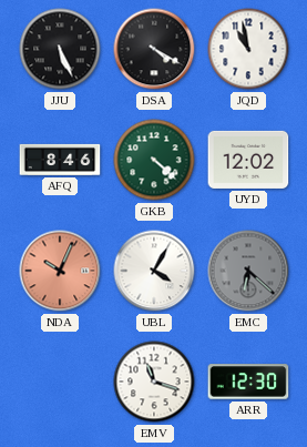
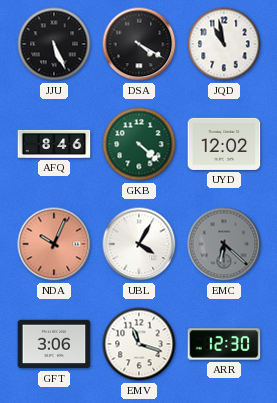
GFT: none -> 3:06
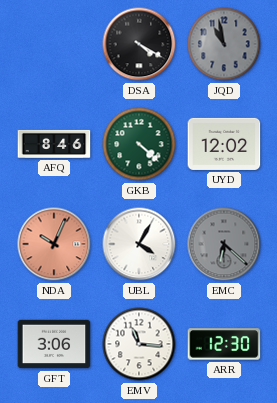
JJU: 5:26 -> none
JQD dial: white -> grey
EMV: 11:18 -> 11:16
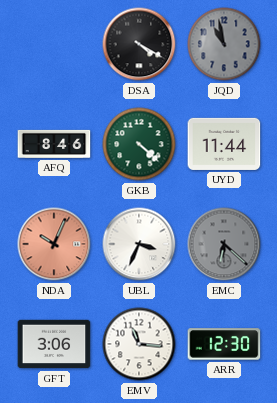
UYD: 12:02 -> 11:44
UBL: 4:05 -> 3:34
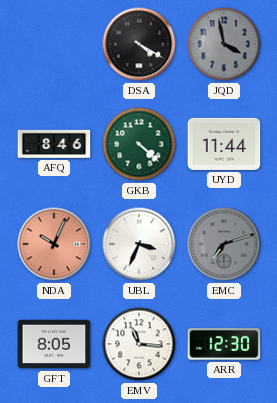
JQD: 10:58 -> 3:58
EMC: 6:22 -> 7:12
GFT: 3:06 -> 8:05
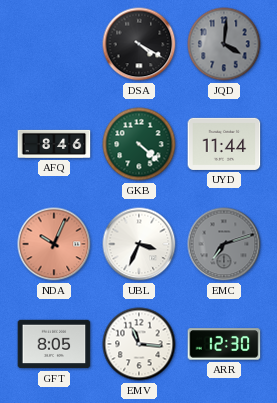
JQD: 3:58 -> 4:01
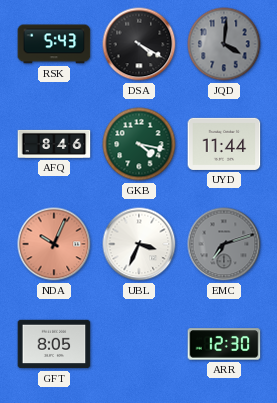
RSK: none -> 5:43
GKB: 4:22 -> 4:17
EMV: 11:16 -> none
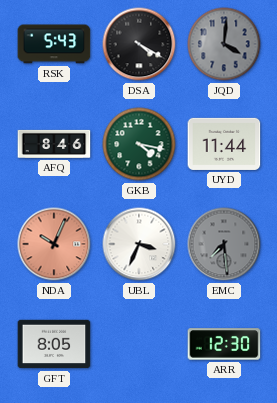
EMC: 7:12 -> 7:29
